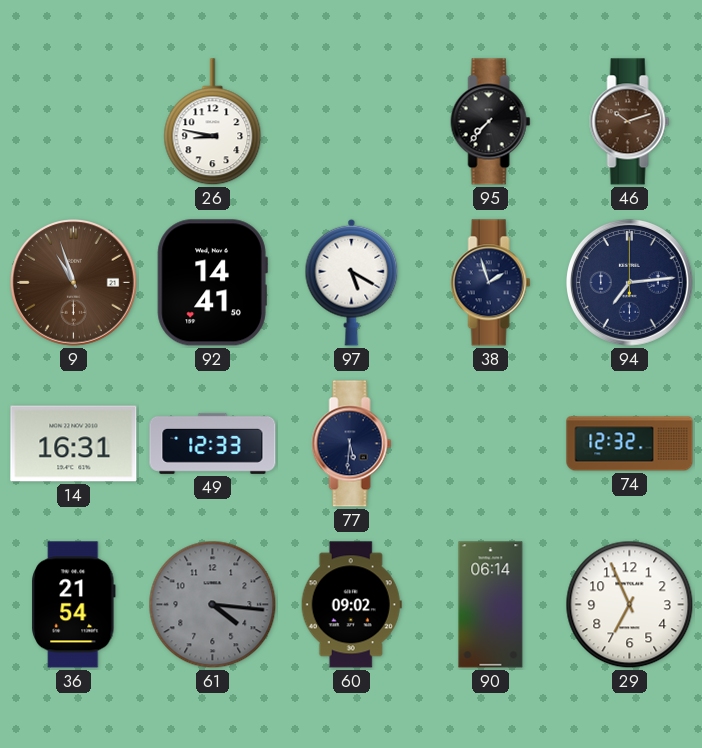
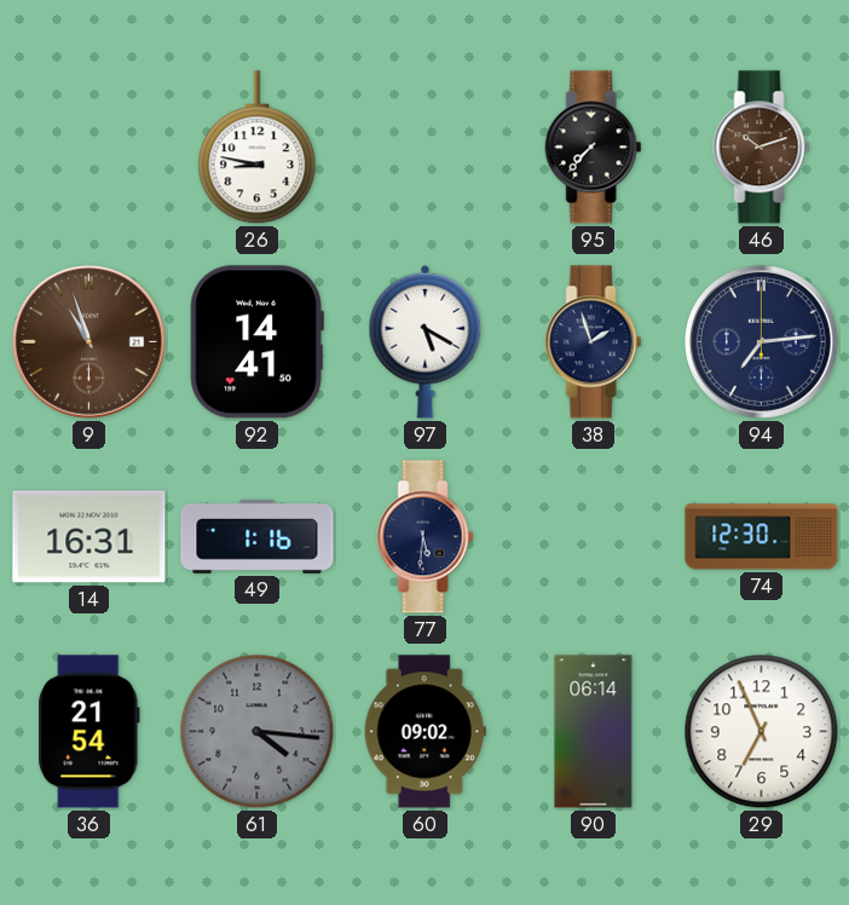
49: 12:33 -> 1:16
74: 12:32 -> 12:30
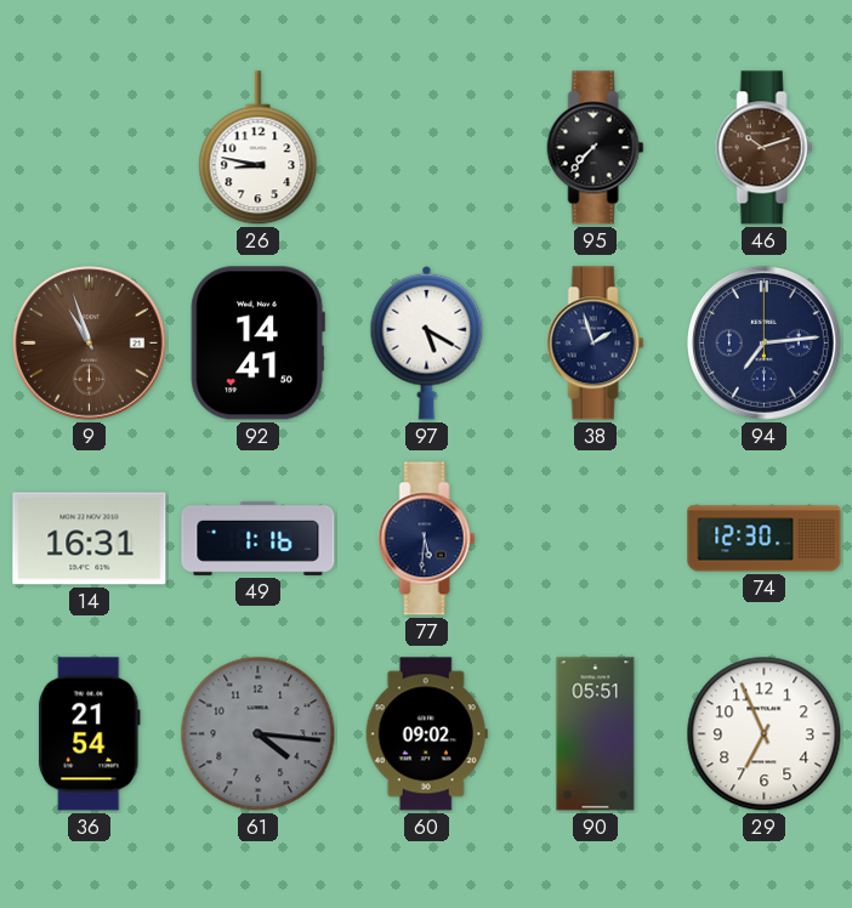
90: 06:14 -> 05:51
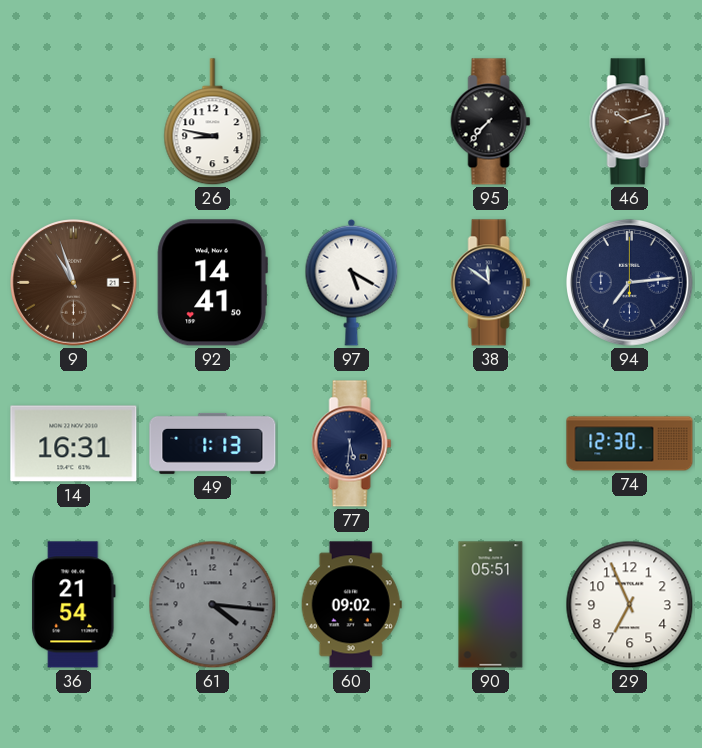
38: 1:57 -> 11:51
49: 1:16 -> 1:13
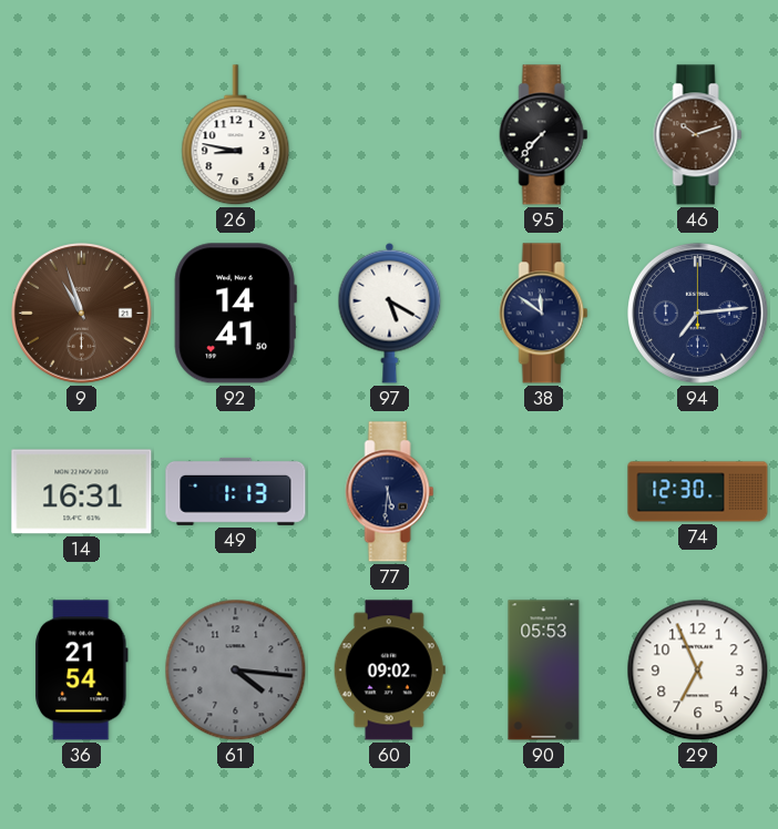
90: 05:51 -> 05:53
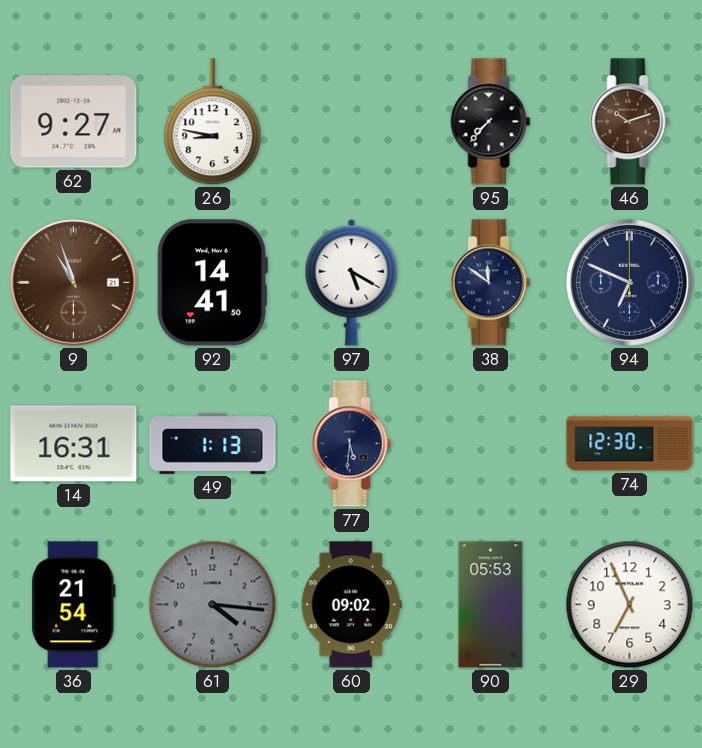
62: none -> 9:27
94: 7:14 -> 6:49
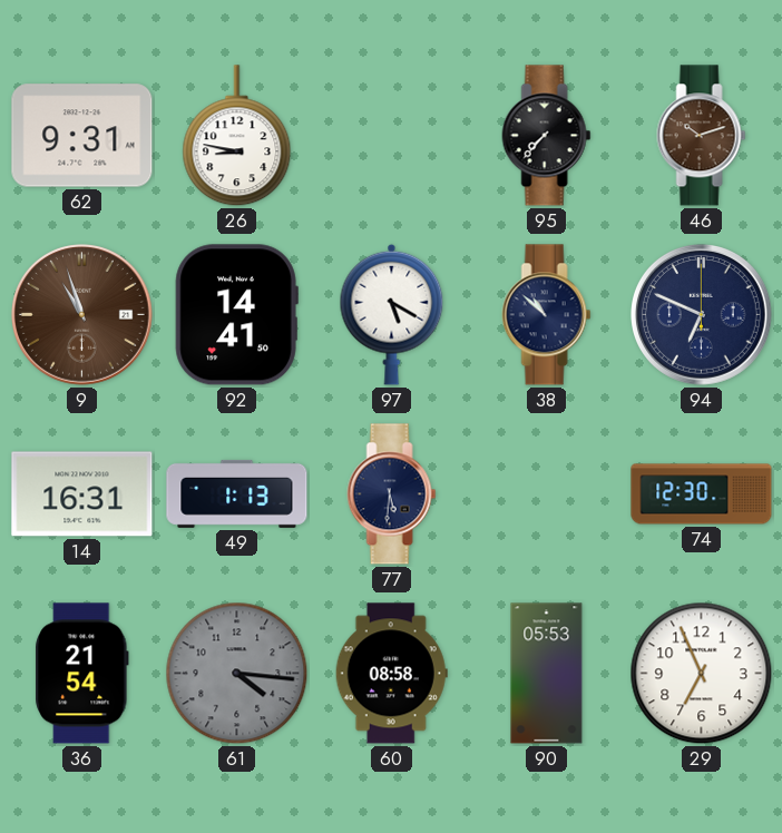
62: 9:27 -> 9:31
38: 11:51 -> 10:52
60: 09:02 -> 08:58
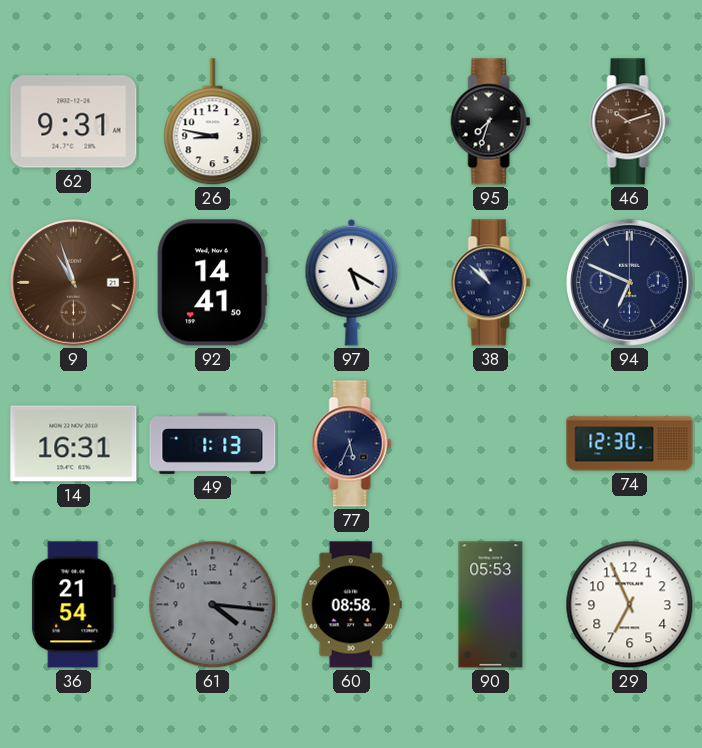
95: 7:37 -> 7:33
77: 5:31 -> 5:34
